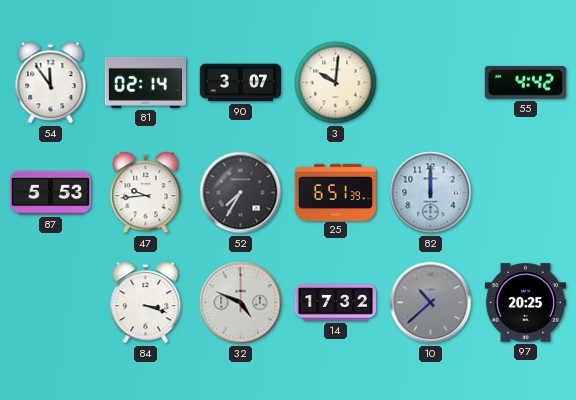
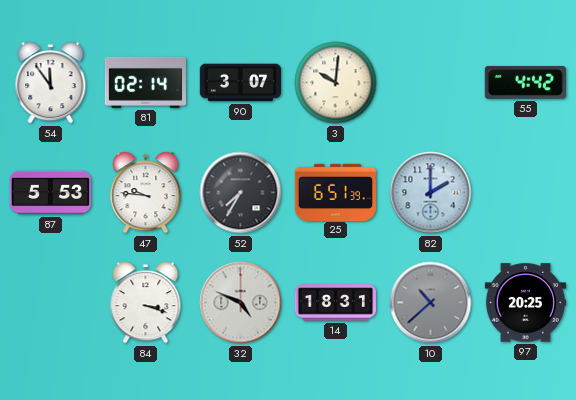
47: 9:44 -> 9:46
82: 12:00 -> 2:00
14: 17:32 -> 18:31
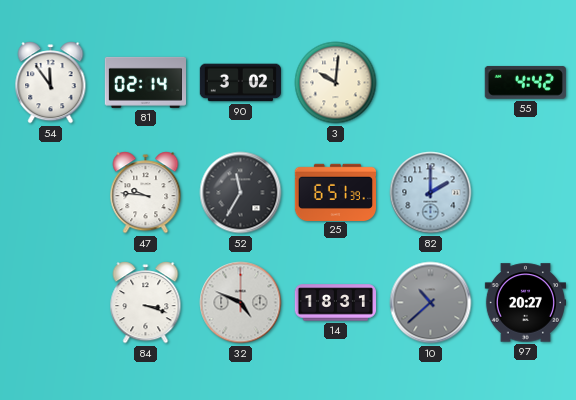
90: 3:07 -> 3:02
87: 5:53 -> none
52: 7:35 -> 11:35
97: 20:25 -> 20:27
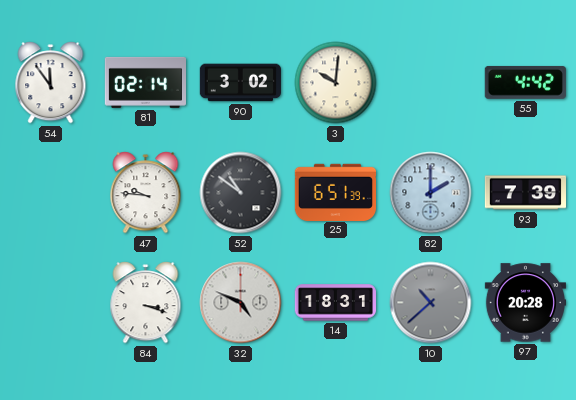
52: 11:35 -> 10:51
93: none -> 7:39
97: 20:27 -> 20:28
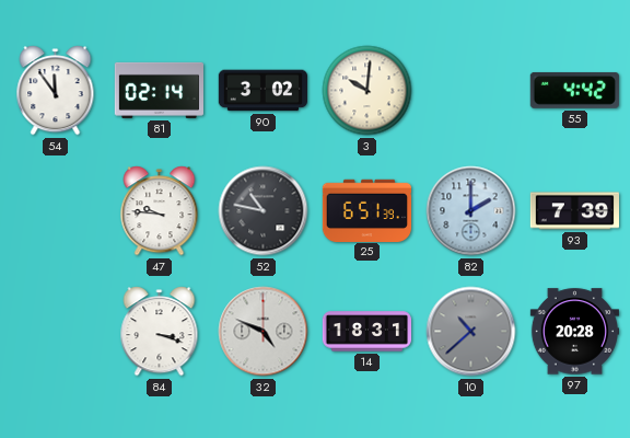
52: 10:51 -> 10:47
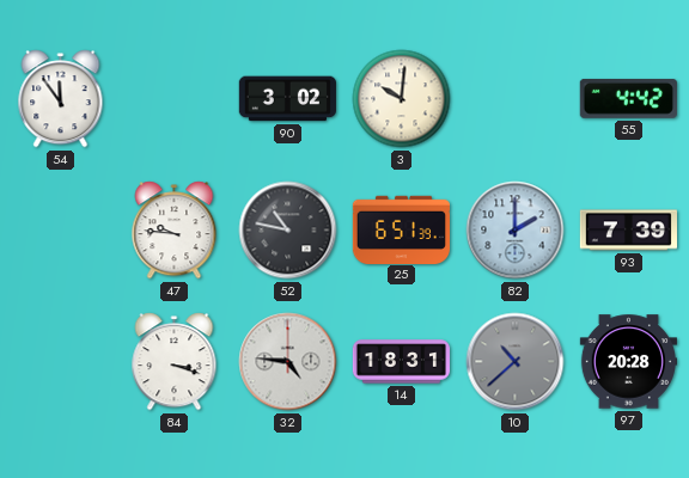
81: 02:14 -> none
32: 4:49 -> 4:46
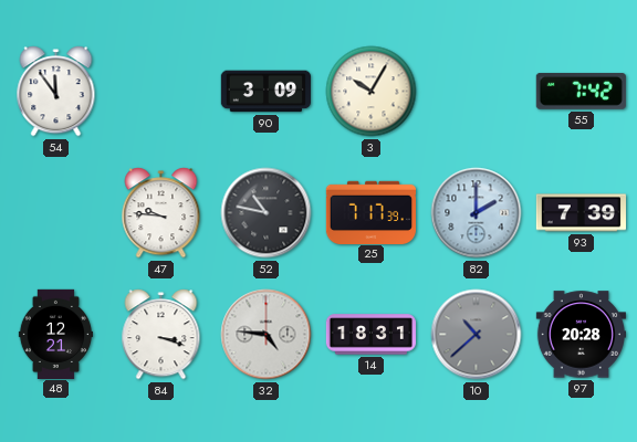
90: 3:02 -> 3:09
3: 10:01 -> 10:05
55: 4:42 -> 7:42
25: 6:51 -> 7:17
48: none -> 12:21
